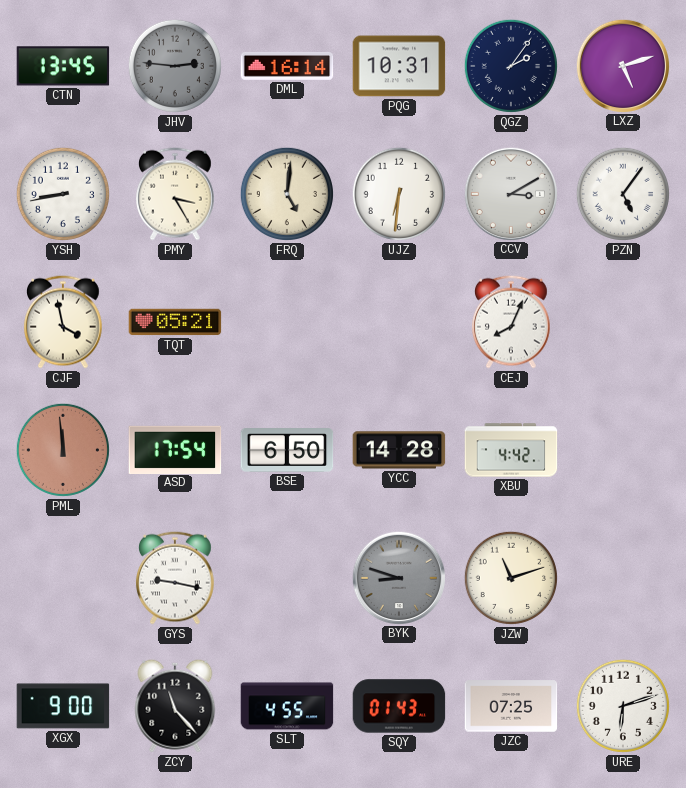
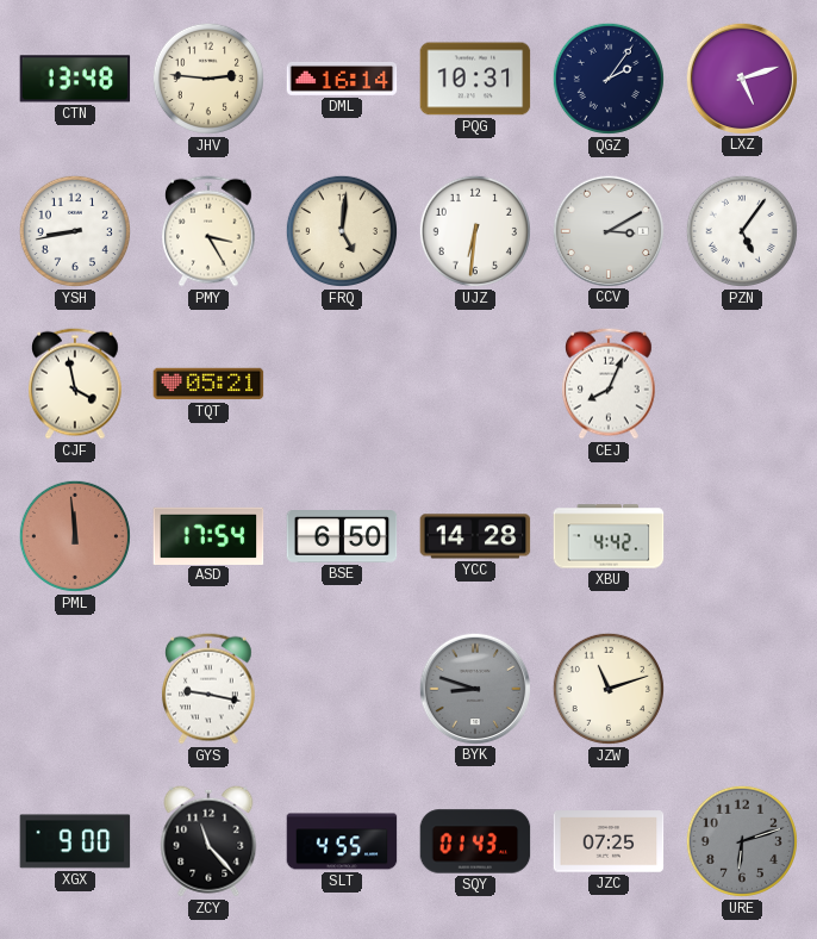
CTN: 13:45 -> 13:48
JHV dial: grey -> cream
URE dial: white -> grey
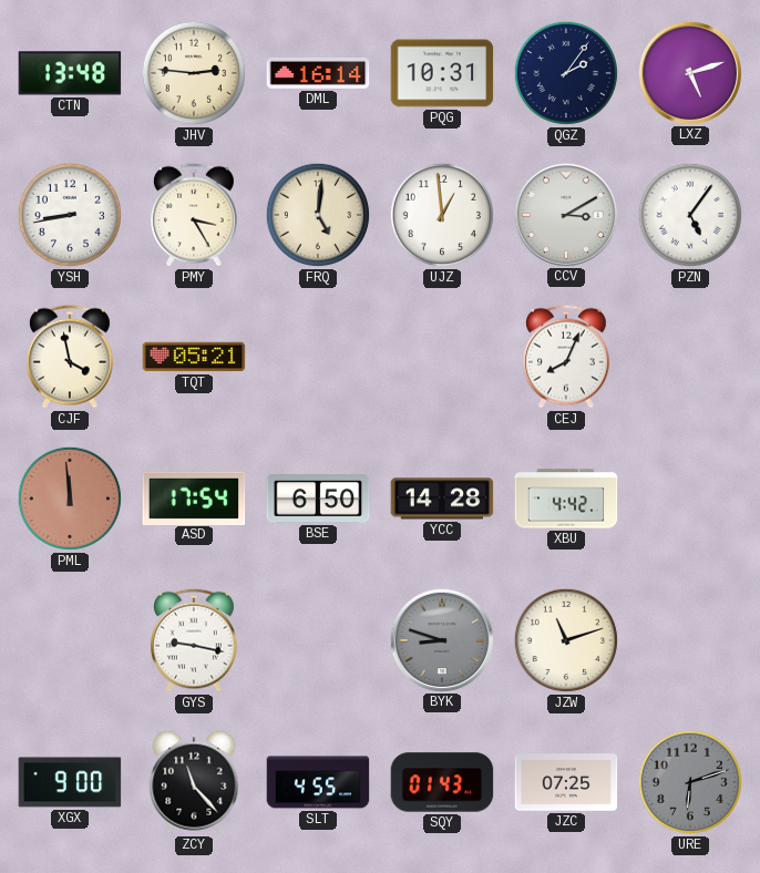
UJZ: 6:31 -> 12:59
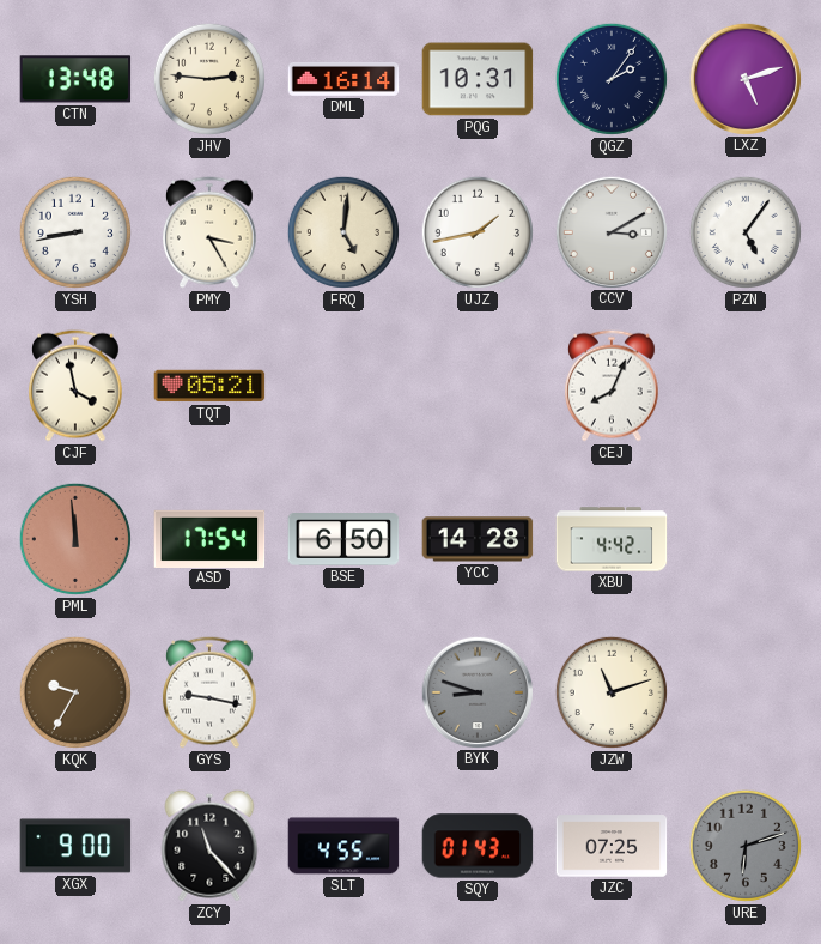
UJZ: 12:59 -> 1:43
KQK: none -> 9:35
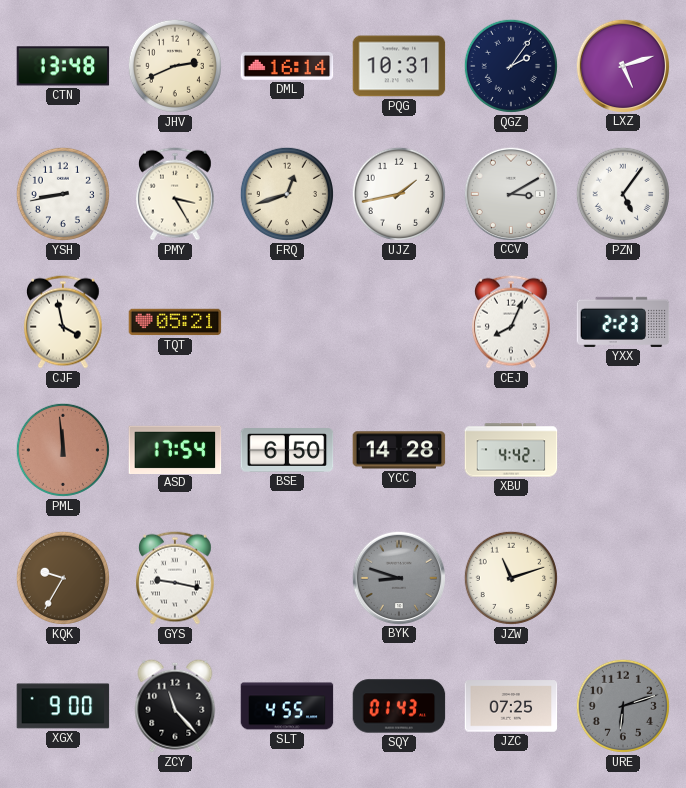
JHV: 2:46 -> 2:41
FRQ: 5:01 -> 12:42
YXX: none -> 2:23
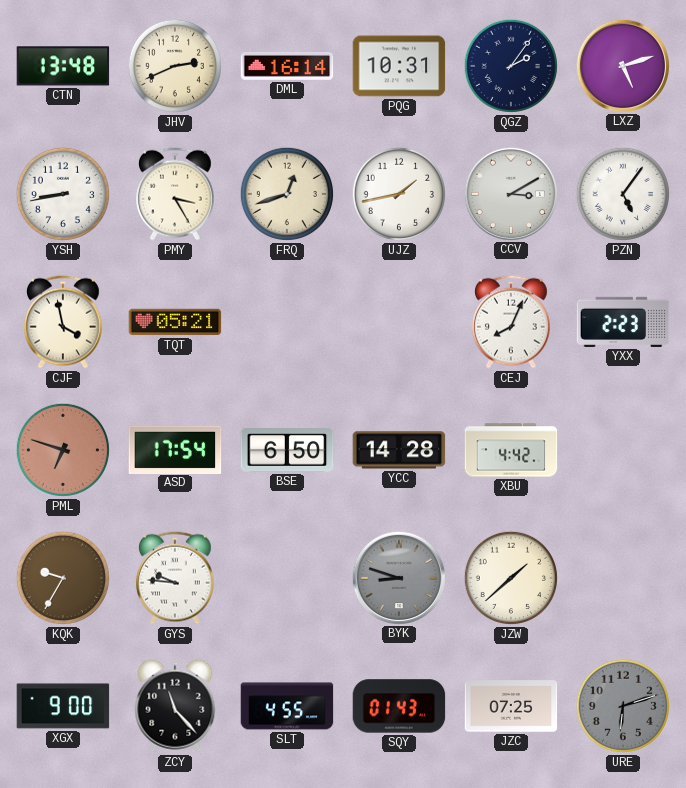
PML: 11:59 -> 6:48
GYS: 9:17 -> 9:46
JZW: 11:12 -> 1:38
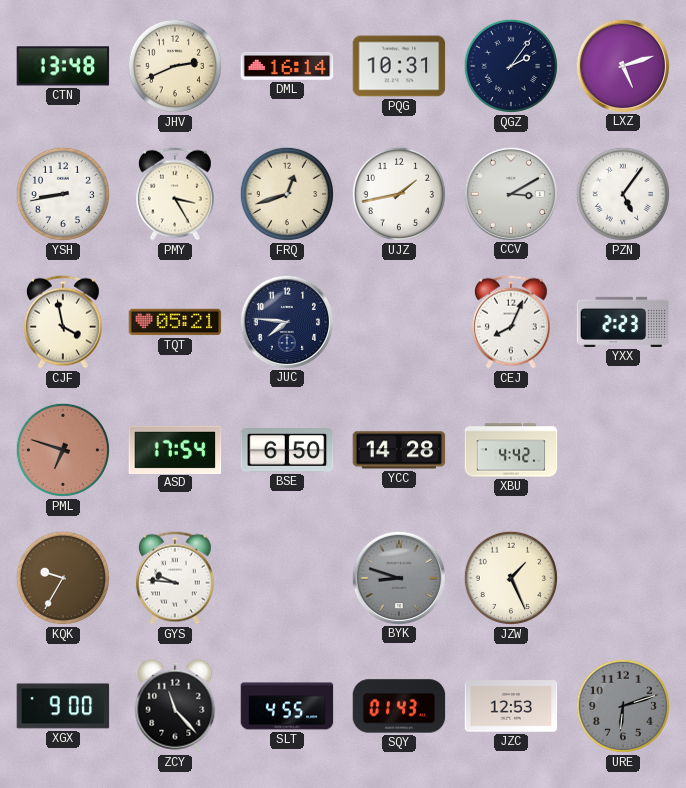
JUC: none -> 7:46
JZW: 1:38 -> 1:26
JZC: 07:25 -> 12:53
